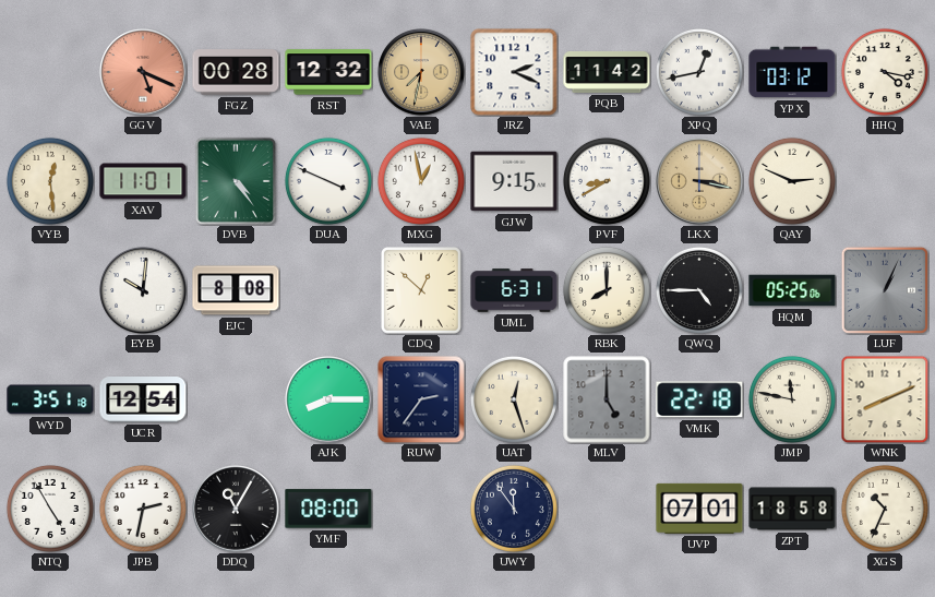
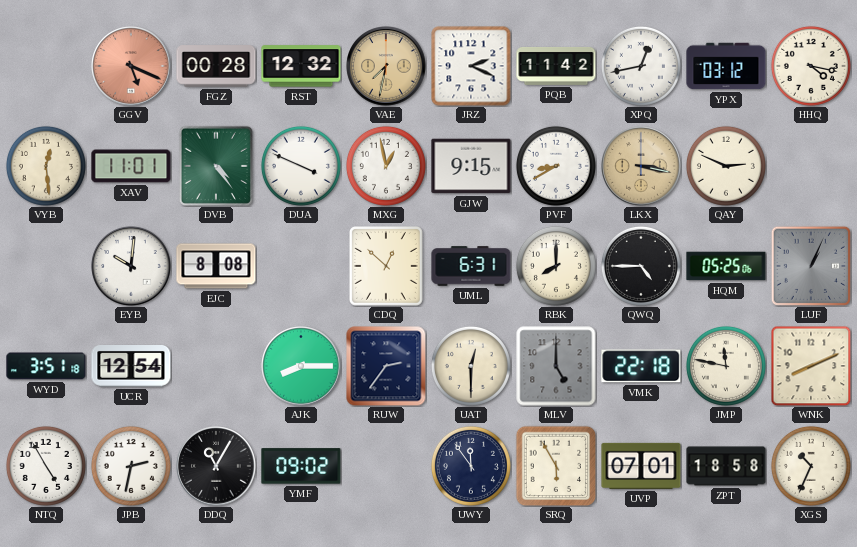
UAT: 12:27 -> 12:30
YMF: 08:00 -> 09:02
SRQ: none -> 5:55
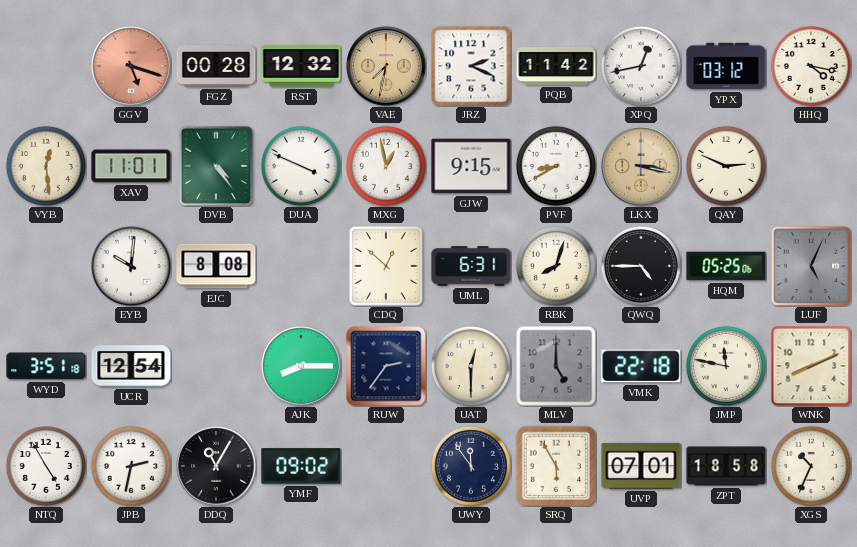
GGV: 5:19 -> 5:18
RBK: 8:00 -> 8:03
LUF: 1:04 -> 5:04
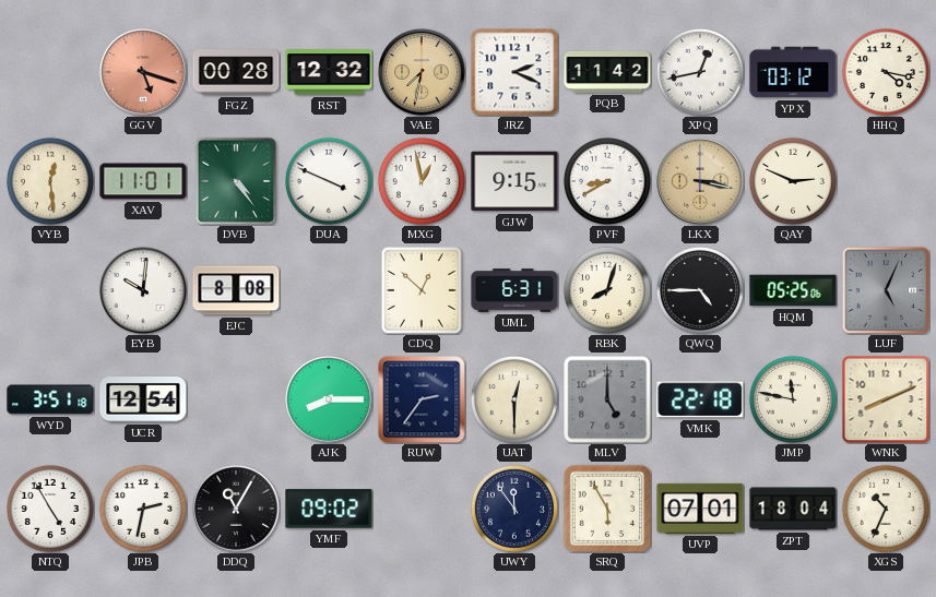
ZPT: 18:58 -> 18:04
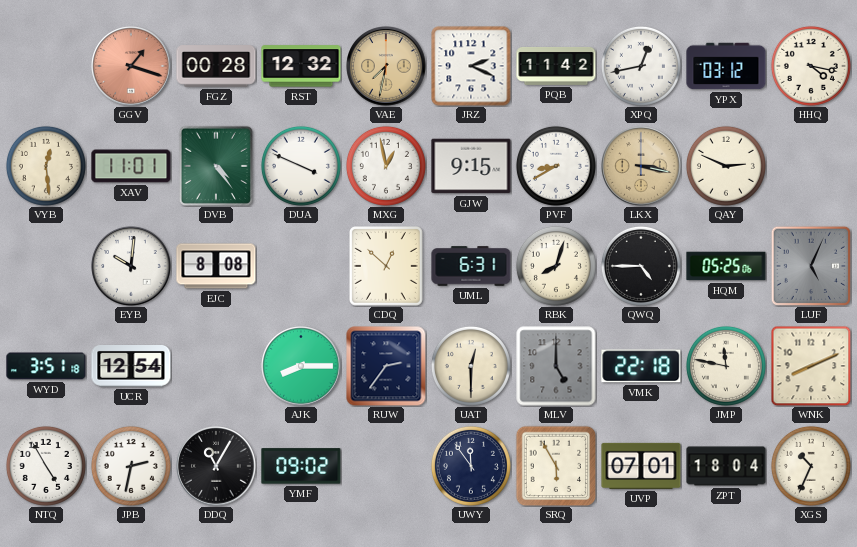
GGV: 5:18 -> 1:18
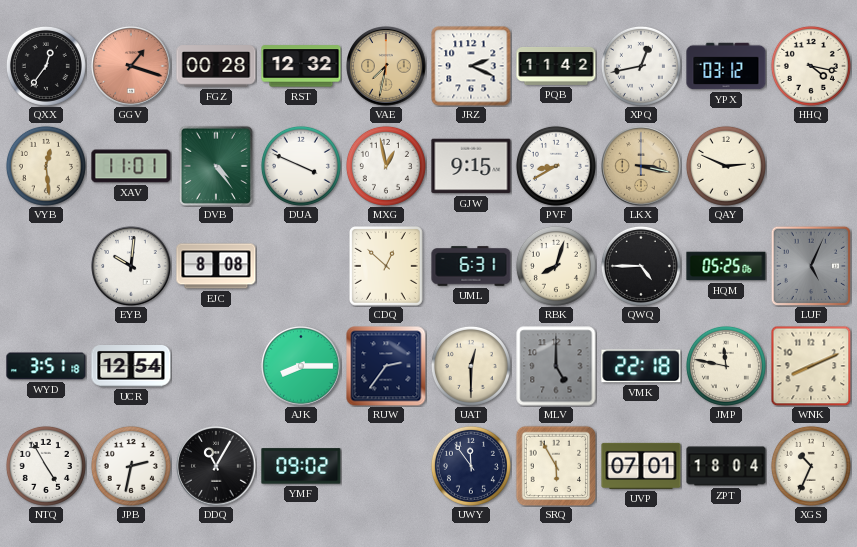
QXX: none -> 12:36
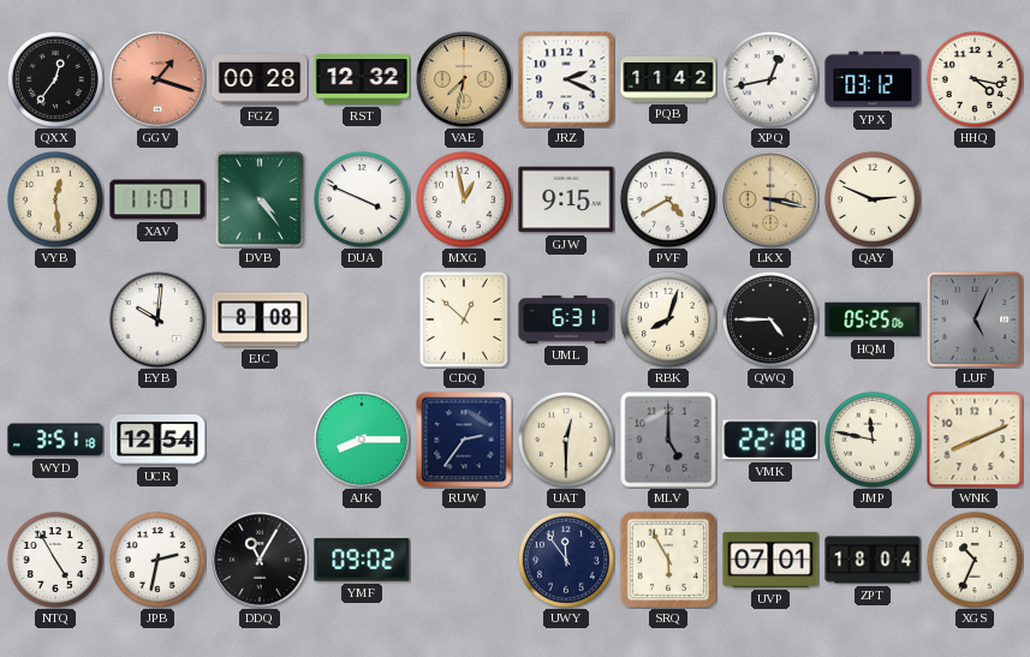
PVF: 8:40 -> 4:40
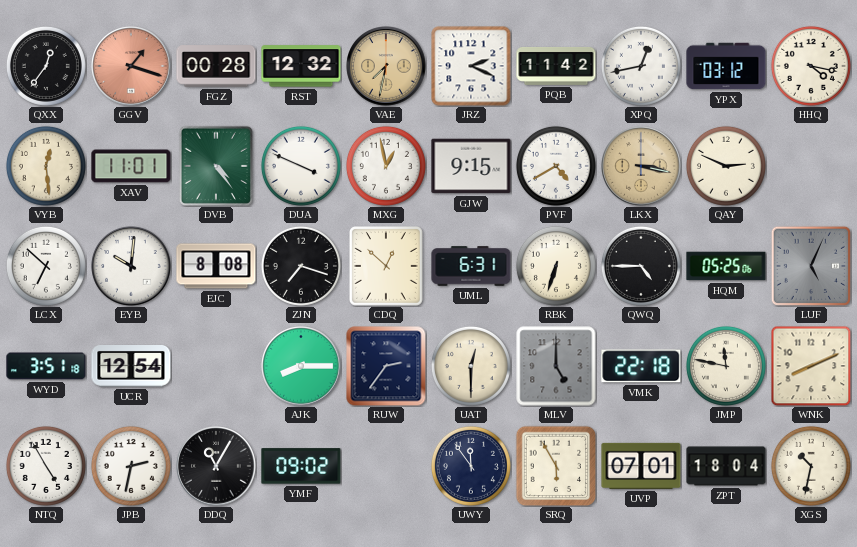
LCX: none -> 6:52
ZJN: none -> 7:18
RBK: 8:03 -> 6:33
XGS: 10:34 -> 10:32
